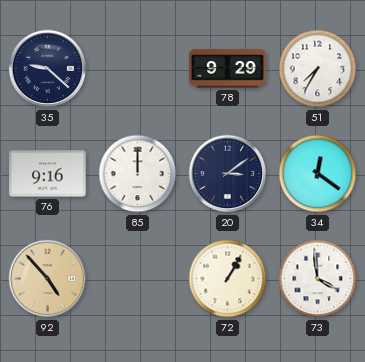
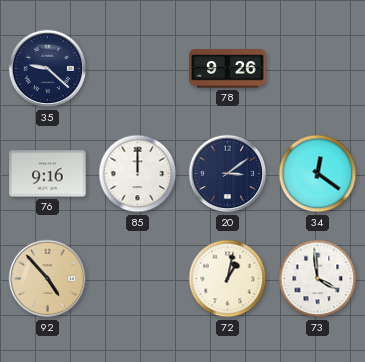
78: 9:29 -> 9:26
51: 7:35 -> none
72: 1:05 -> 1:02
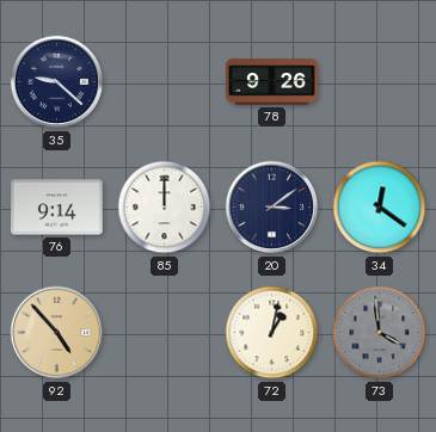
76: 9:16 -> 9:14
73 dial: white -> grey
